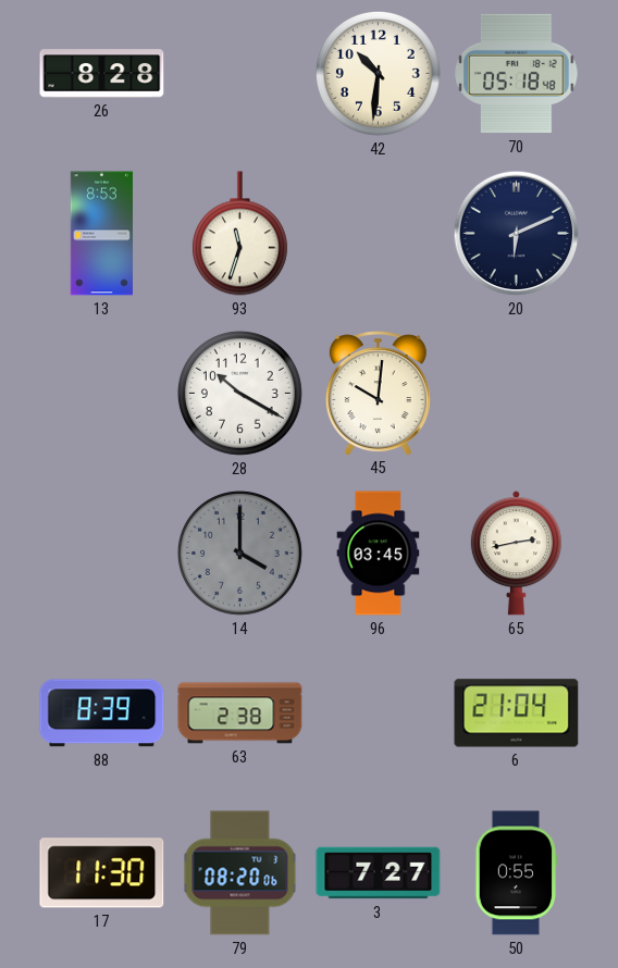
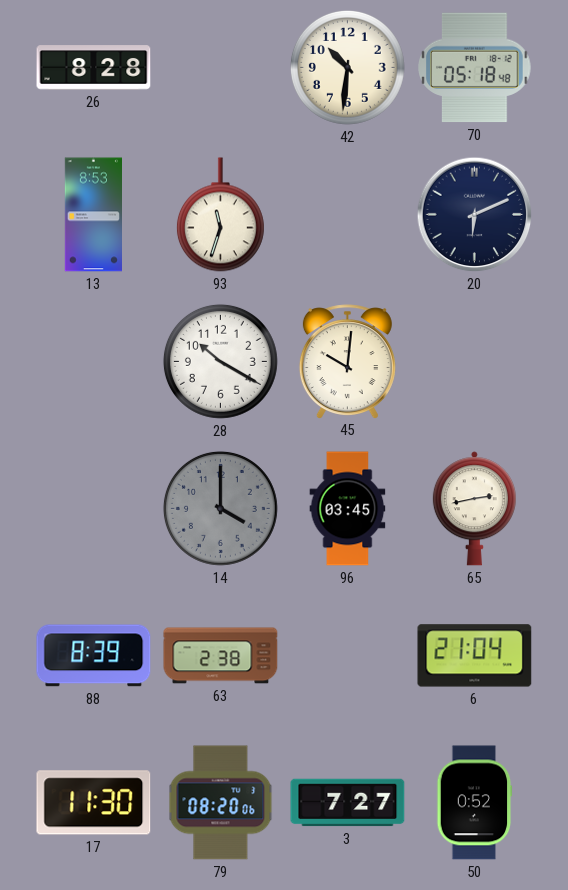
50: 0:55 -> 0:52
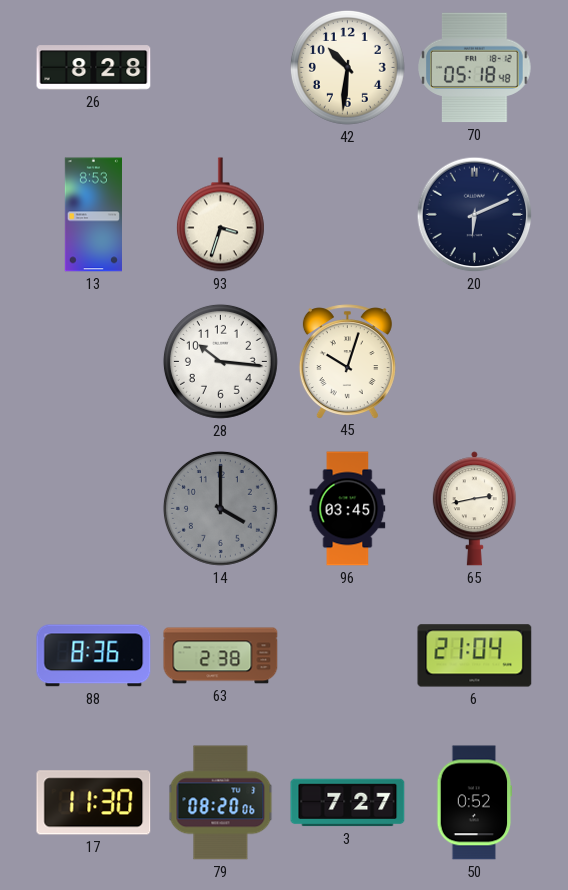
93: 11:33 -> 3:33
28: 10:20 -> 10:16
45: 10:01 -> 10:03
88: 8:39 -> 8:36
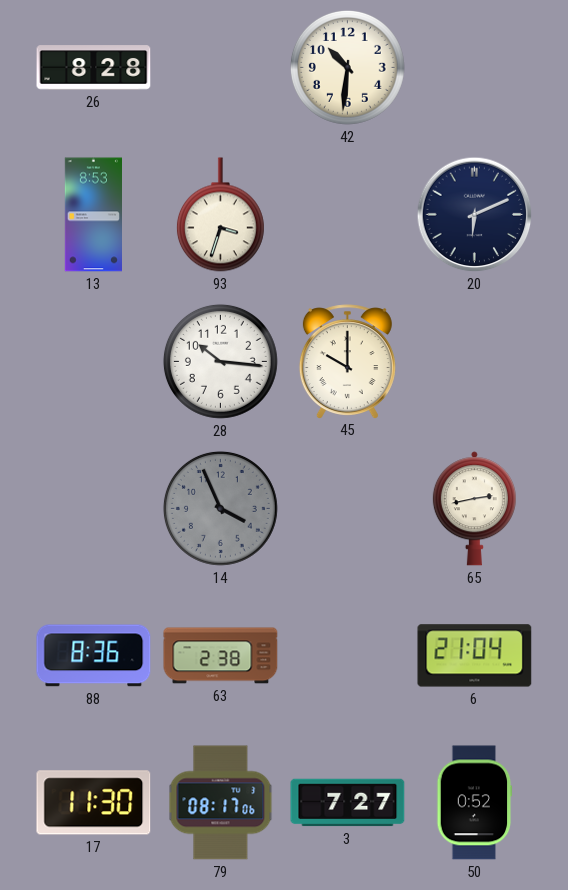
70: 05:18 -> none
45: 10:03 -> 10:00
14: 4:00 -> 3:56
96: 03:45 -> none
79: 08:20 -> 08:17
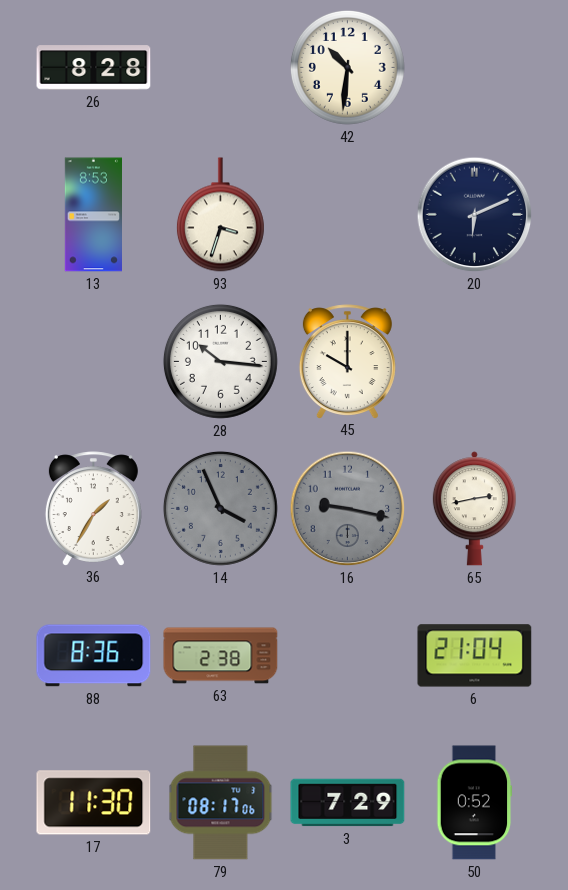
36: none -> 1:35
16: none -> 9:17
3: 7:27 -> 7:29
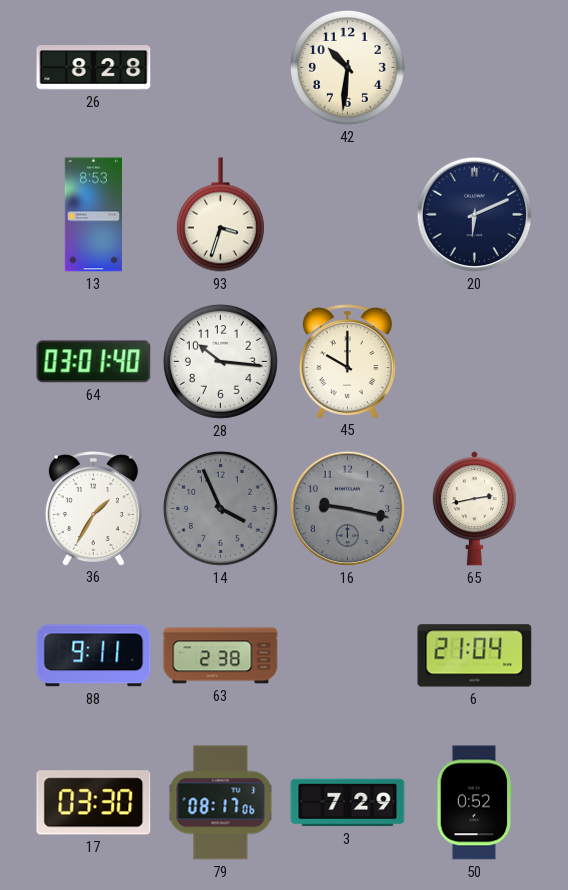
64: none -> 03:01
88: 8:36 -> 9:11
17: 11:30 -> 03:30
